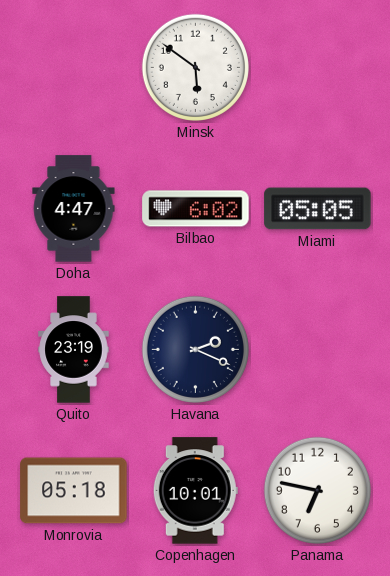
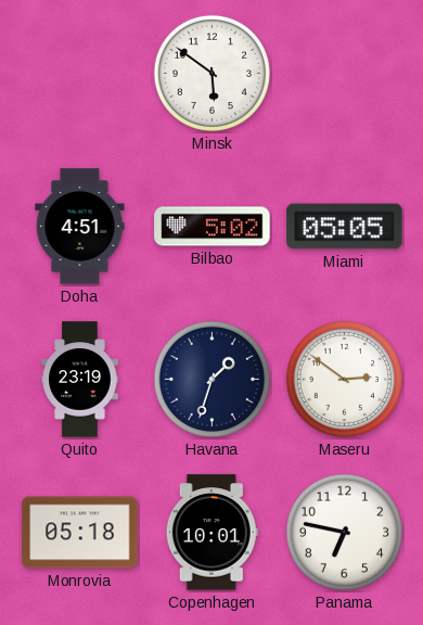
Doha: 4:47 -> 4:51
Bilbao: 6:02 -> 5:02
Havana: 2:19 -> 1:33
Maseru: none -> 2:51
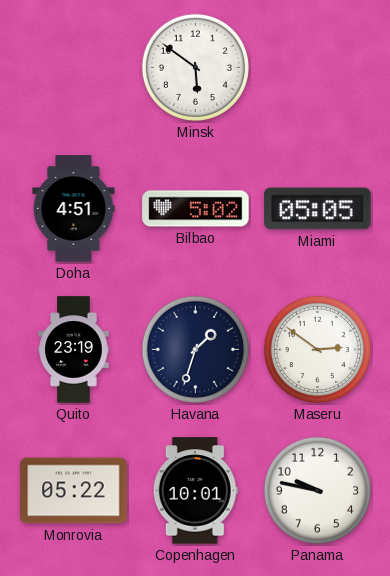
Monrovia: 05:18 -> 05:22
Panama: 6:47 -> 9:47
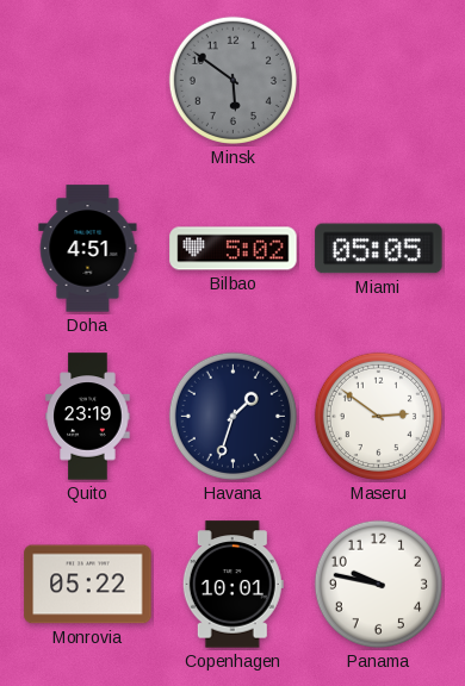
Minsk dial: white -> grey
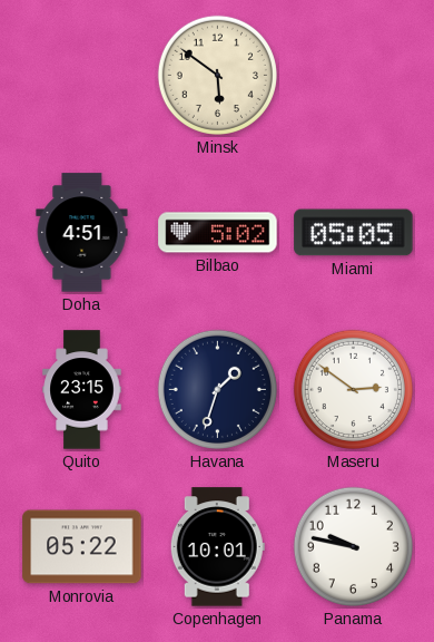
Minsk dial: grey -> cream
Quito: 23:19 -> 23:15
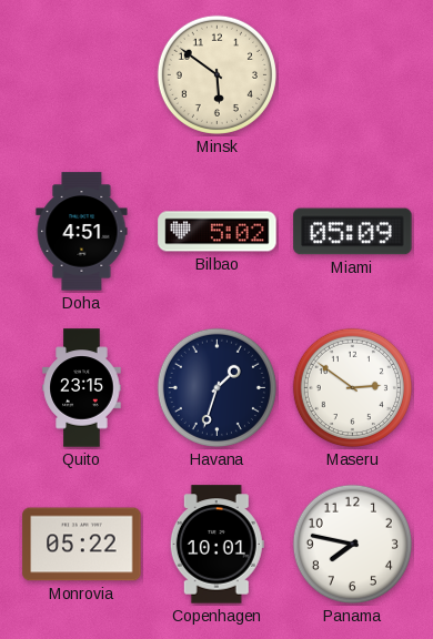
Miami: 05:05 -> 05:09
Panama: 9:47 -> 7:47
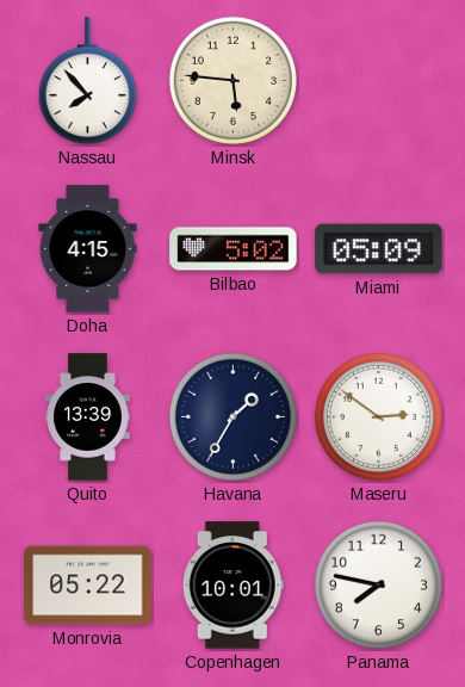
Nassau: none -> 7:53
Minsk: 5:51 -> 5:46
Doha: 4:51 -> 4:15
Quito: 23:15 -> 13:39
Havana: 1:33 -> 1:35
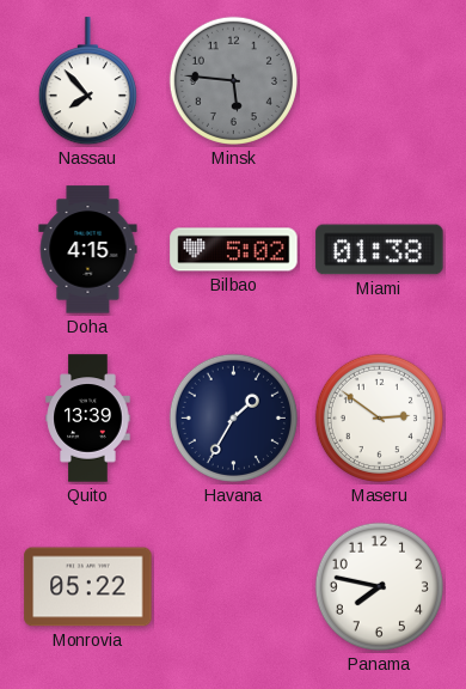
Minsk dial: cream -> grey
Miami: 05:09 -> 01:38
Copenhagen: 10:01 -> none
